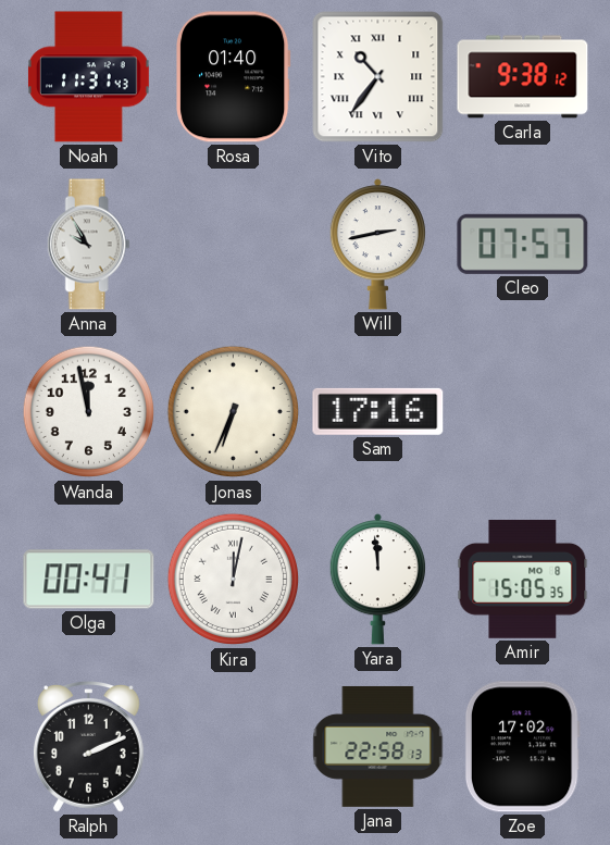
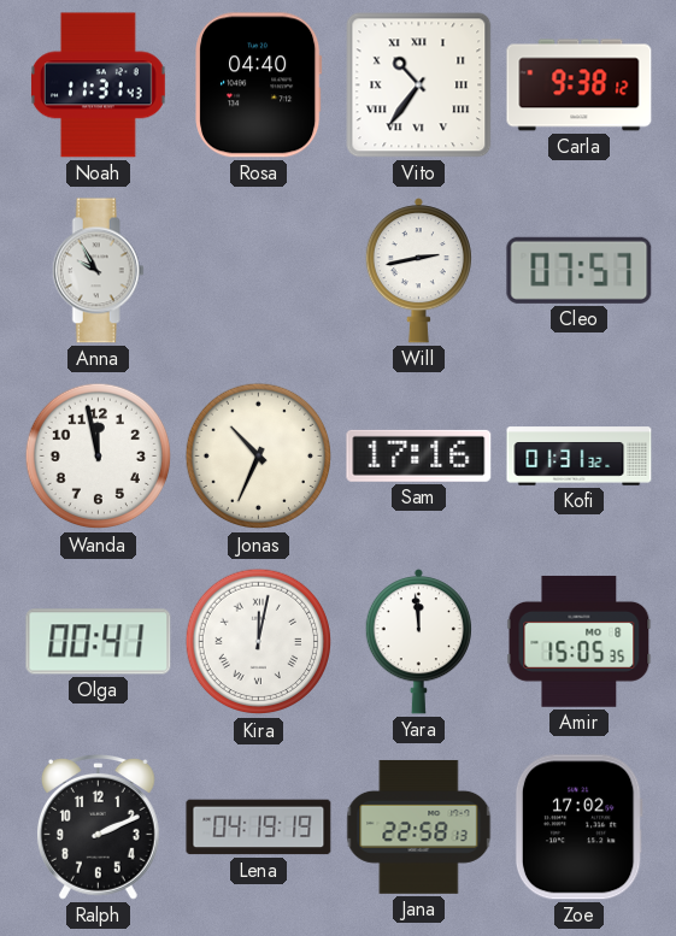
Rosa: 01:40 -> 04:40
Jonas: 6:34 -> 10:34
Kofi: none -> 01:31
Lena: none -> 04:19
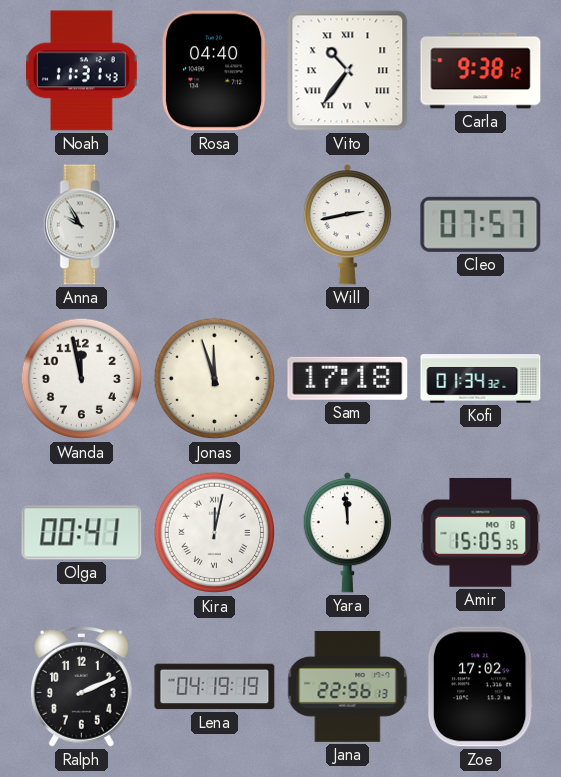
Jonas: 10:34 -> 11:57
Sam: 17:16 -> 17:18
Kofi: 01:31 -> 01:34
Jana: 22:58 -> 22:56
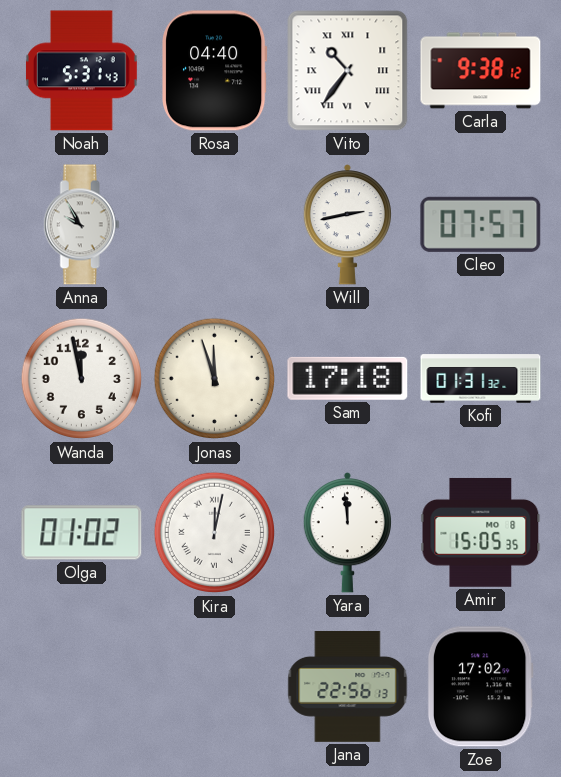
Noah: 11:31 -> 5:31
Kofi: 01:34 -> 01:31
Olga: 00:41 -> 01:02
Ralph: 2:11 -> none
Lena: 04:19 -> none
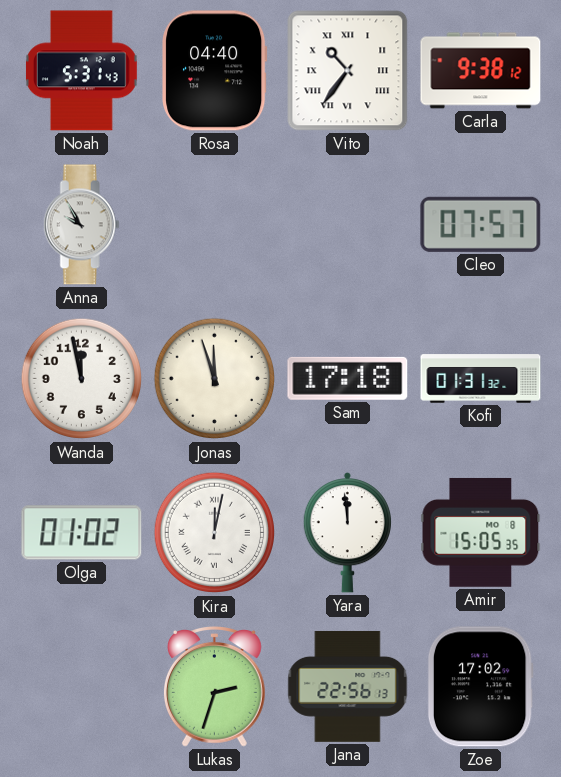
Will: 2:43 -> none
Lukas: none -> 2:33
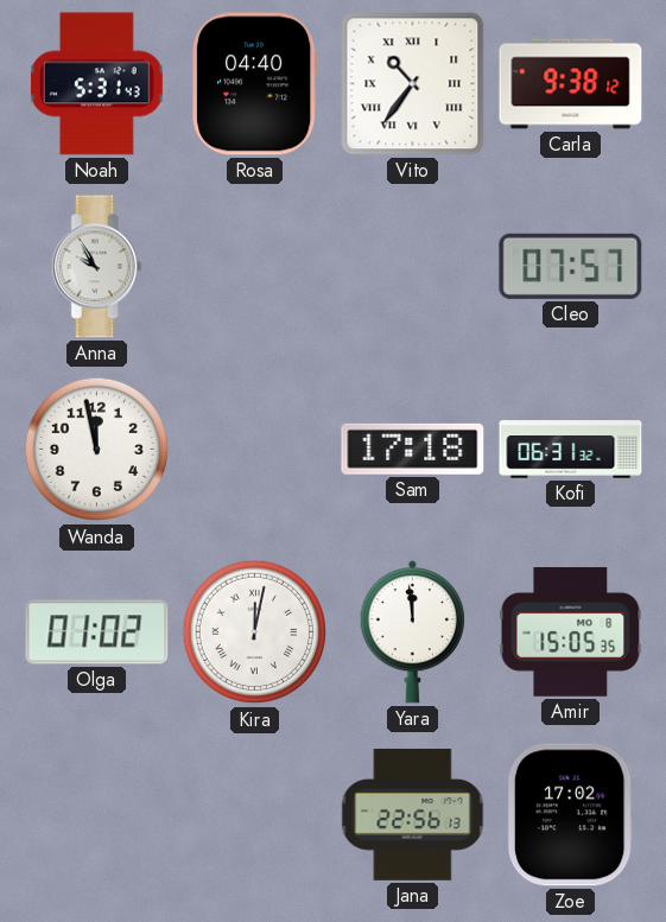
Jonas: 11:57 -> none
Kofi: 01:31 -> 06:31
Lukas: 2:33 -> none
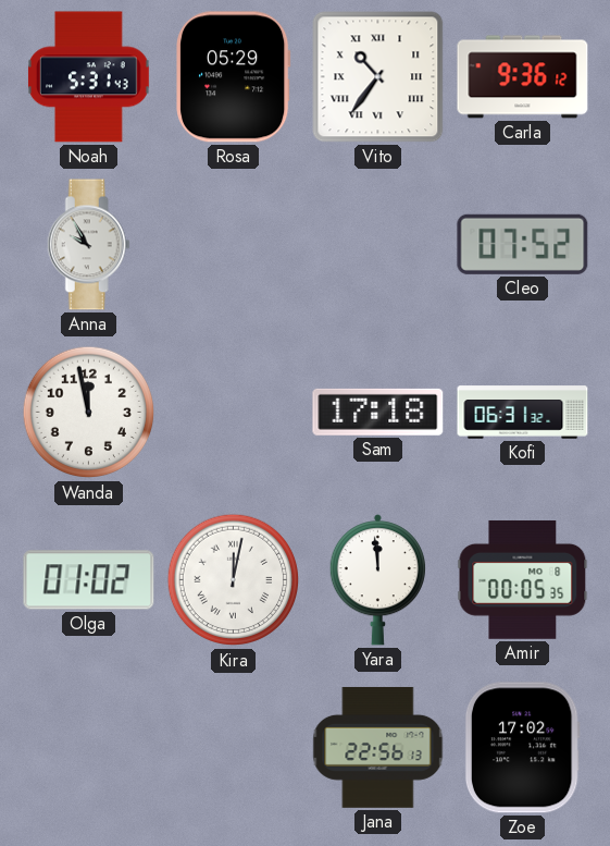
Rosa: 04:40 -> 05:29
Carla: 9:38 -> 9:36
Cleo: 07:57 -> 07:52
Amir: 15:05 -> 00:05
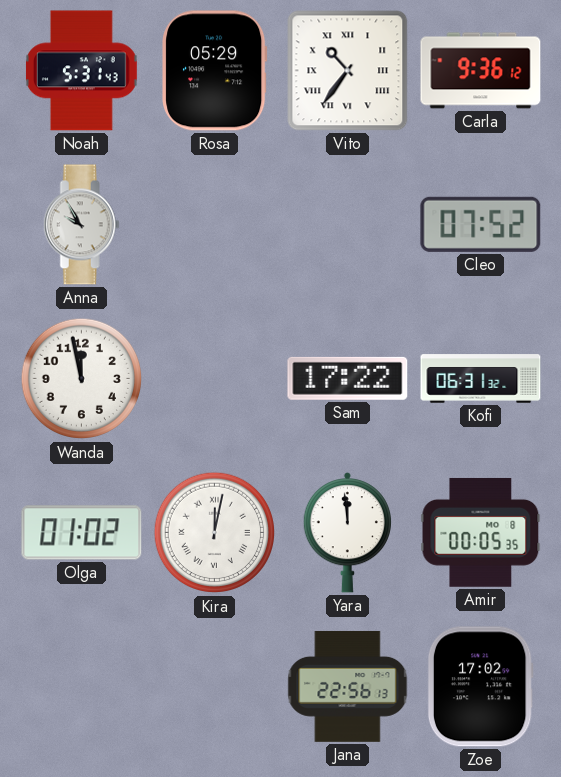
Sam: 17:18 -> 17:22
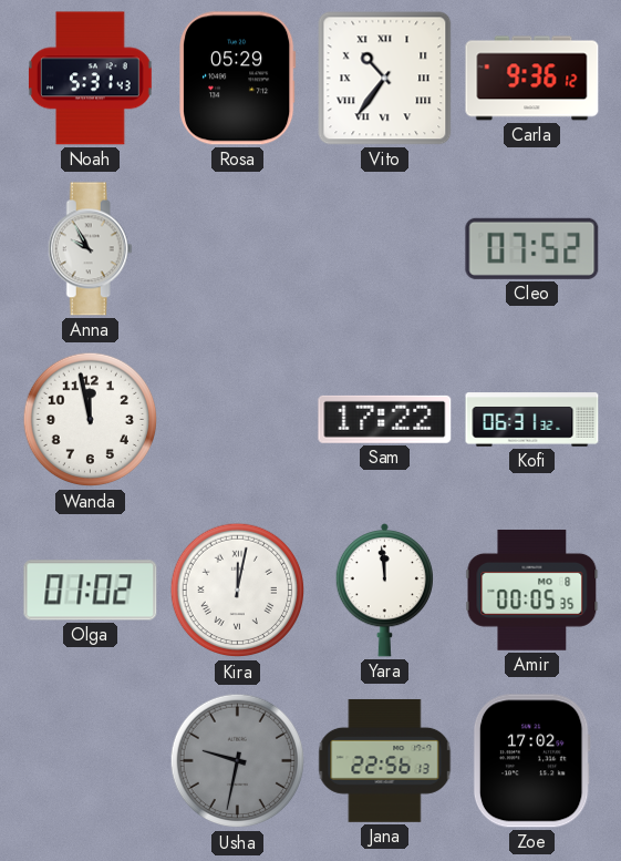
Usha: none -> 9:32
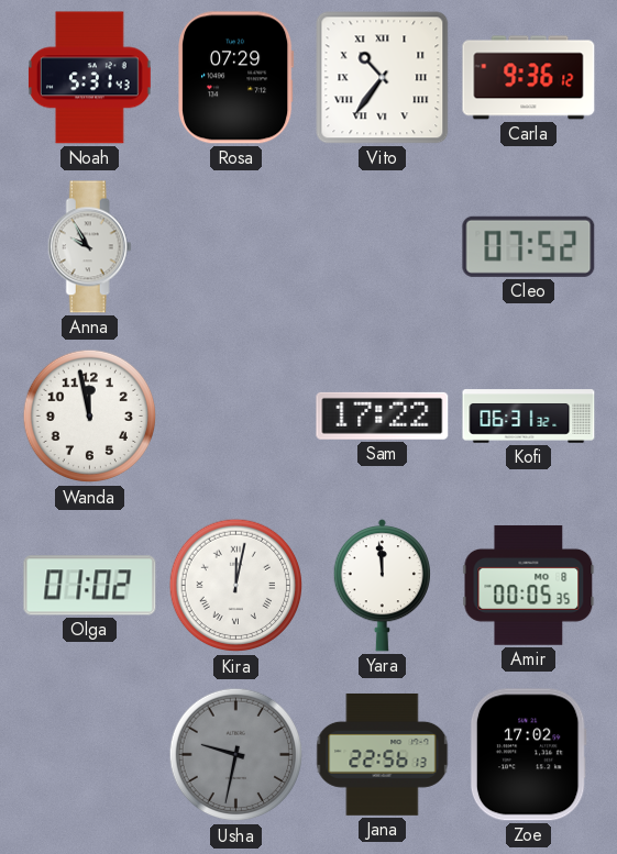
Rosa: 05:29 -> 07:29
